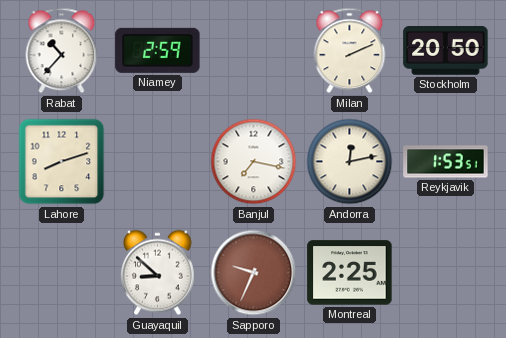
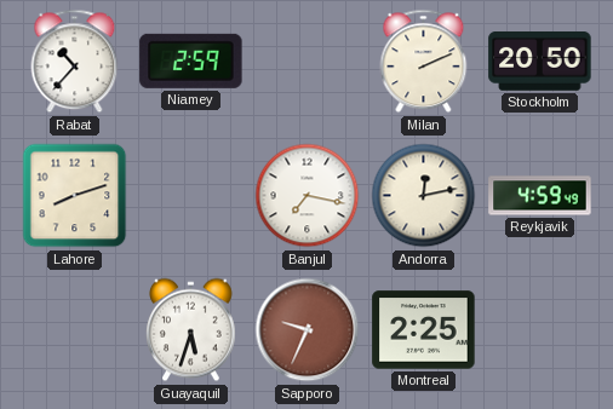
Reykjavik: 1:53 -> 4:59
Guayaquil: 8:52 -> 5:33
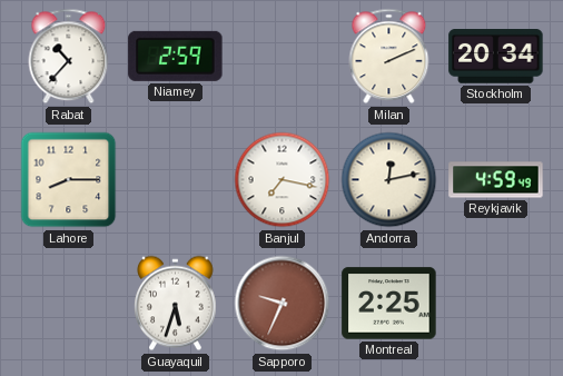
Stockholm: 20:50 -> 20:34
Lahore: 8:12 -> 8:15
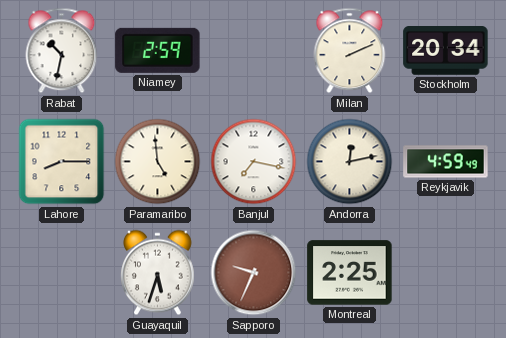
Rabat: 10:37 -> 10:32
Paramaribo: none -> 4:59
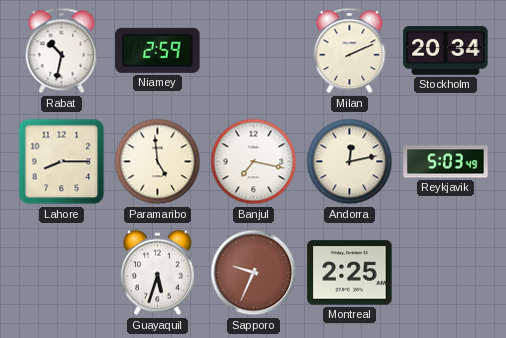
Reykjavik: 4:59 -> 5:03
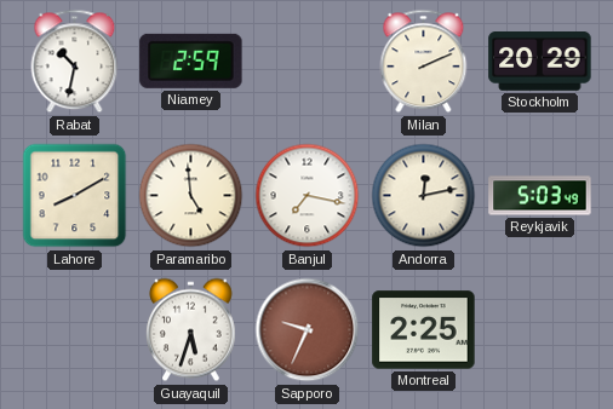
Stockholm: 20:34 -> 20:29
Lahore: 8:15 -> 8:10
